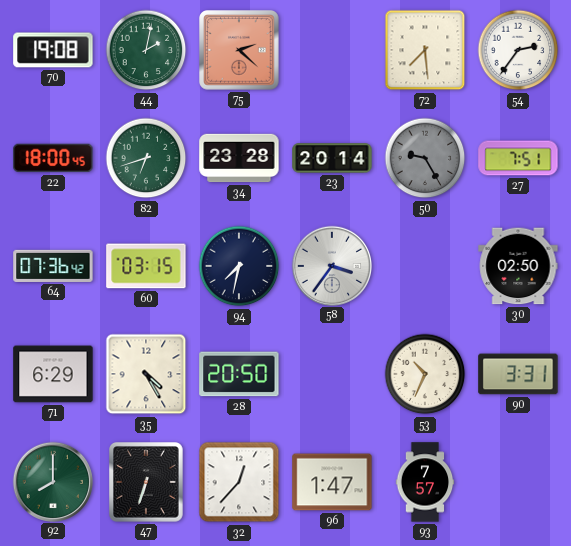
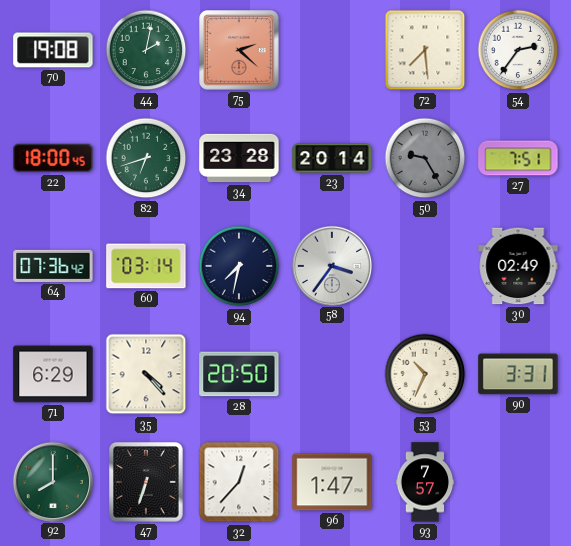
60: 03:15 -> 03:14
30: 02:50 -> 02:49
35: 4:25 -> 4:23
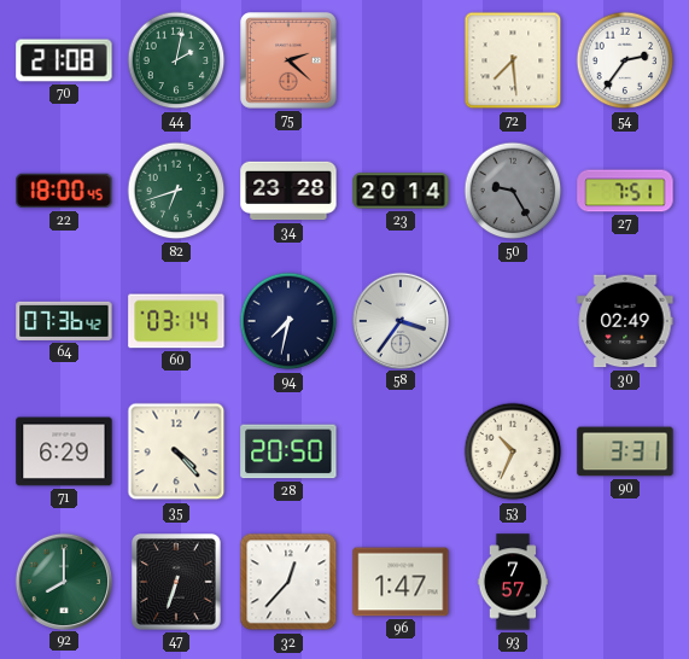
70: 19:08 -> 21:08
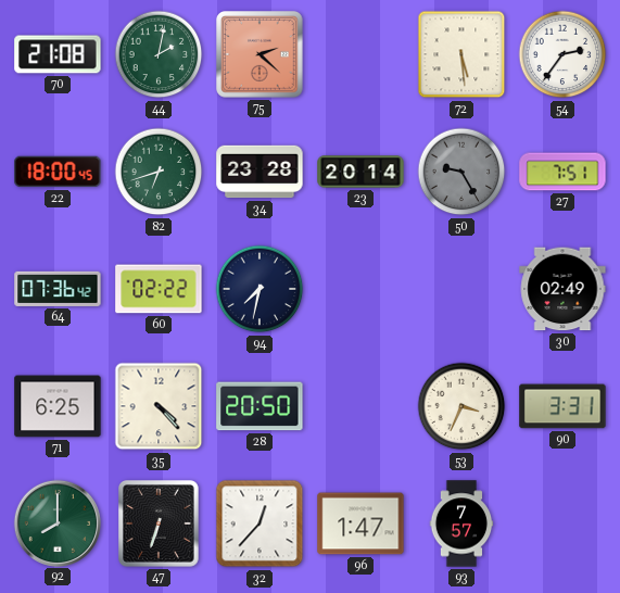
72: 7:29 -> 5:29
60: 03:14 -> 02:22
58: 3:36 -> none
71: 6:29 -> 6:25
53: 10:34 -> 3:34
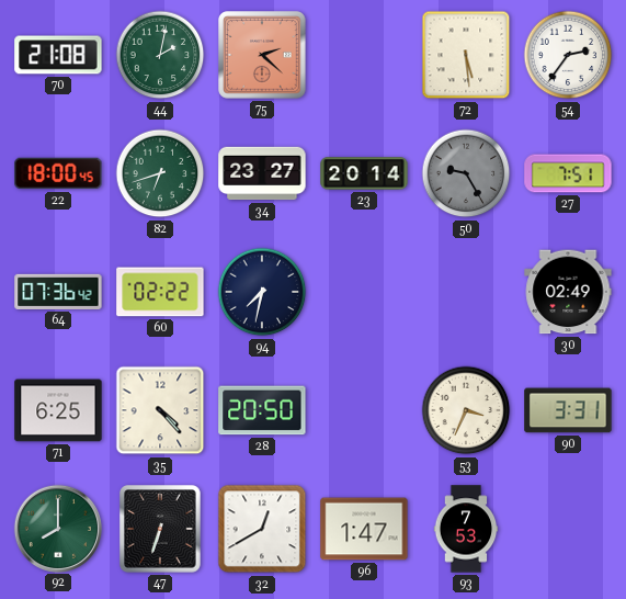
34: 23:28 -> 23:27
32: 12:37 -> 12:40
93: 7:57 -> 7:53
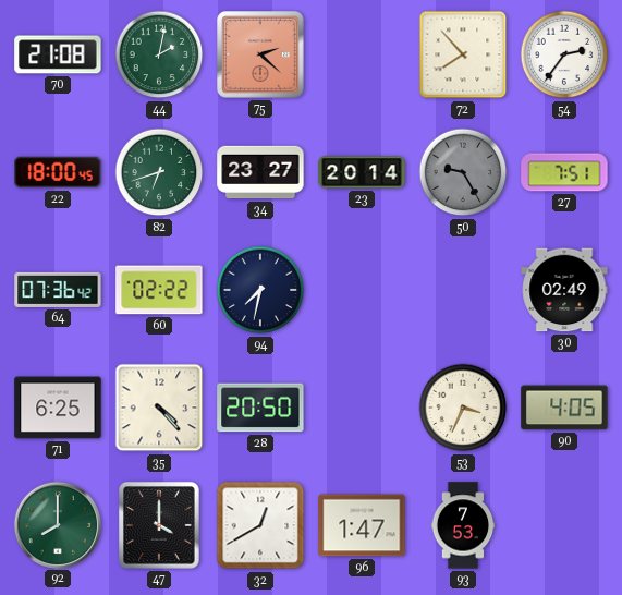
72: 5:29 -> 7:53
90: 3:31 -> 4:05
47: 6:33 -> 4:00
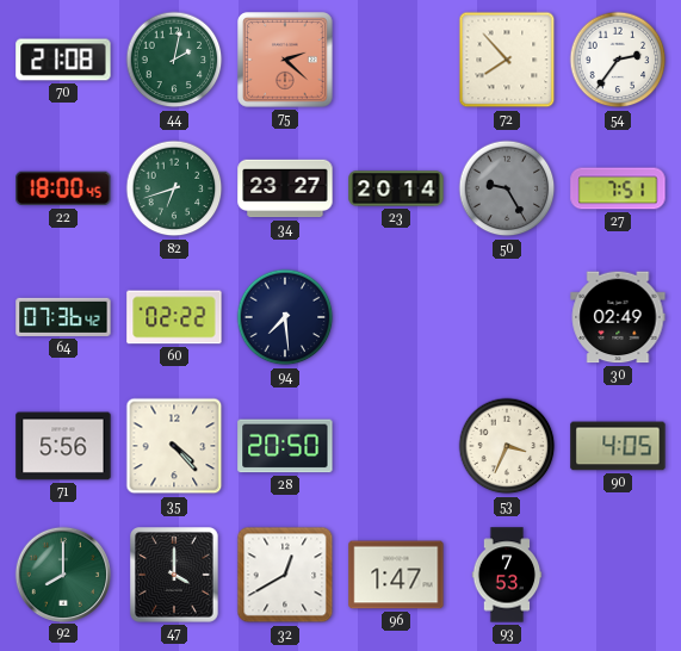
94: 7:32 -> 7:29
71: 6:25 -> 5:56
